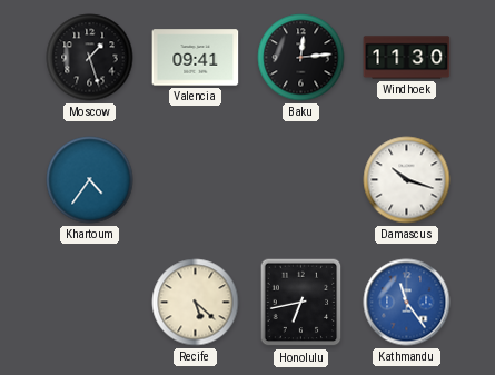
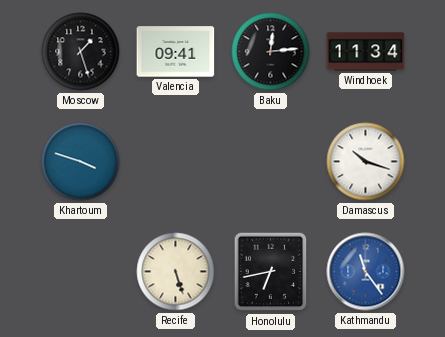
Windhoek: 11:30 -> 11:34
Khartoum: 4:36 -> 3:48
Recife: 5:22 -> 5:27
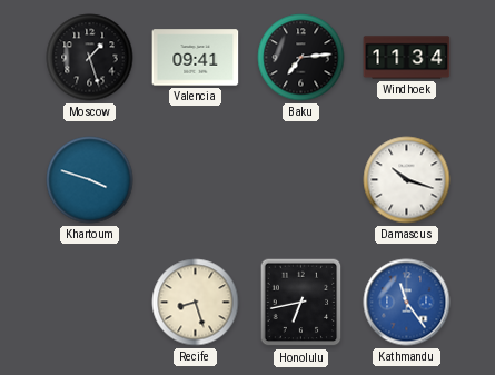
Baku: 12:14 -> 7:14
Recife: 5:27 -> 8:27
